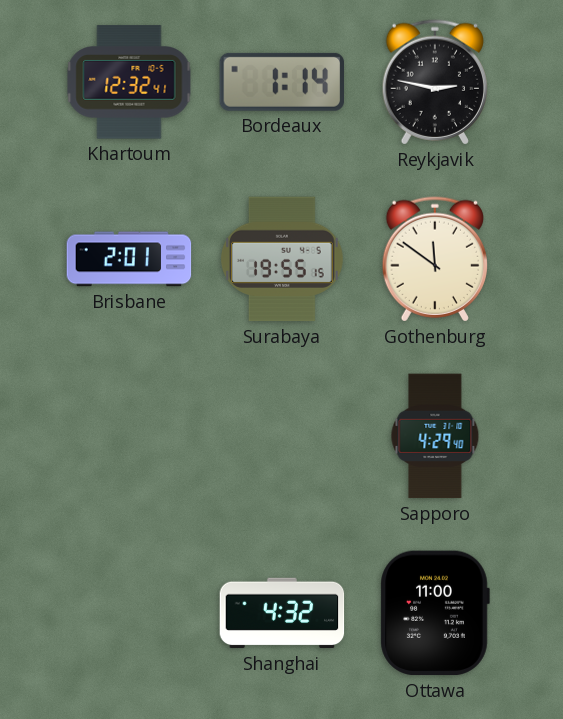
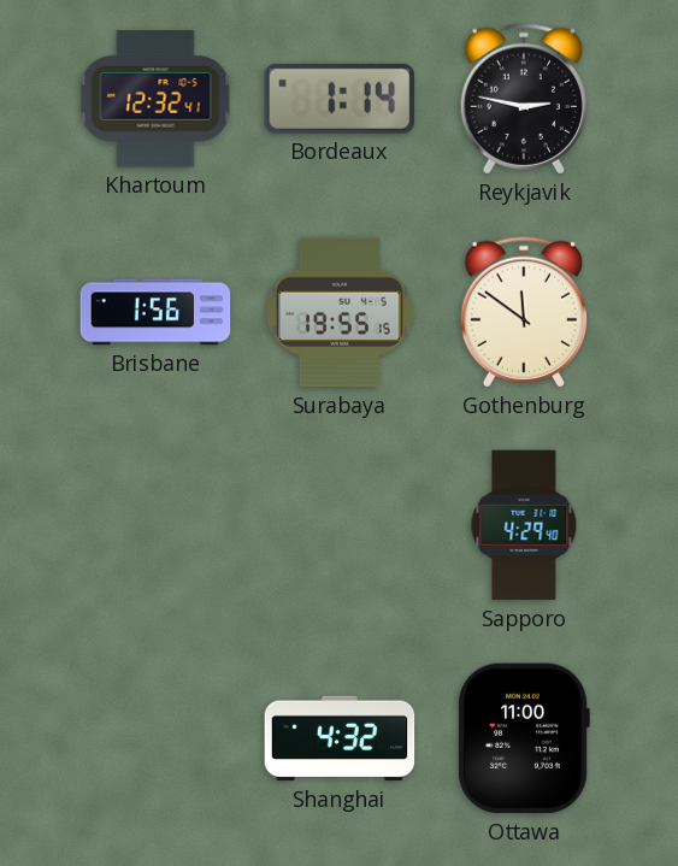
Brisbane: 2:01 -> 1:56
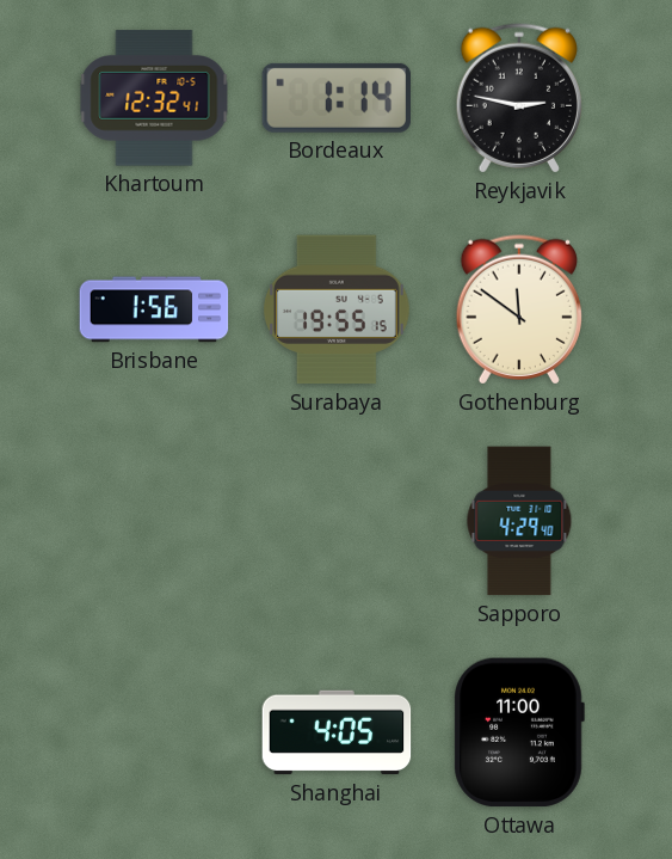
Shanghai: 4:32 -> 4:05
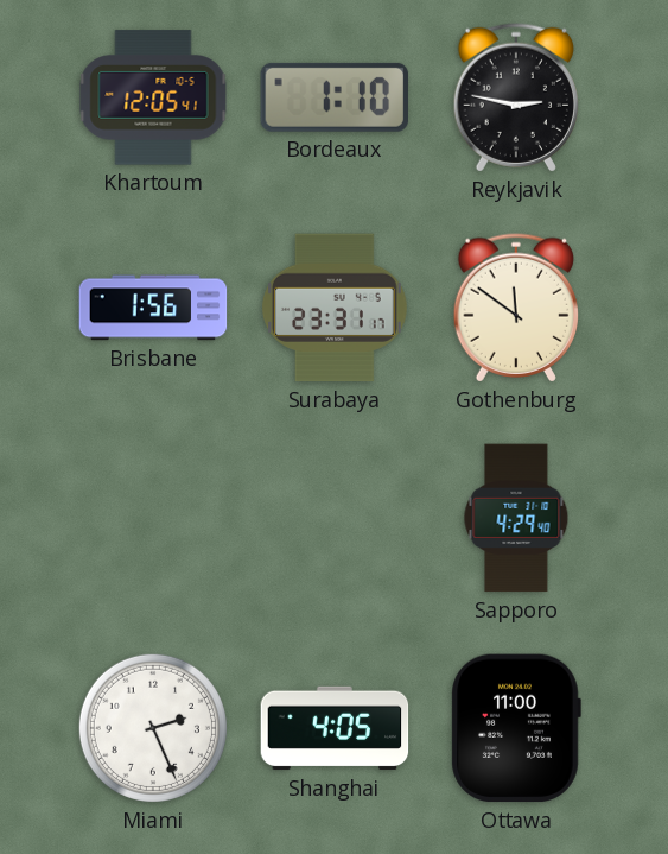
Khartoum: 12:32 -> 12:05
Bordeaux: 1:14 -> 1:10
Surabaya: 19:55 -> 23:31
Miami: none -> 2:26
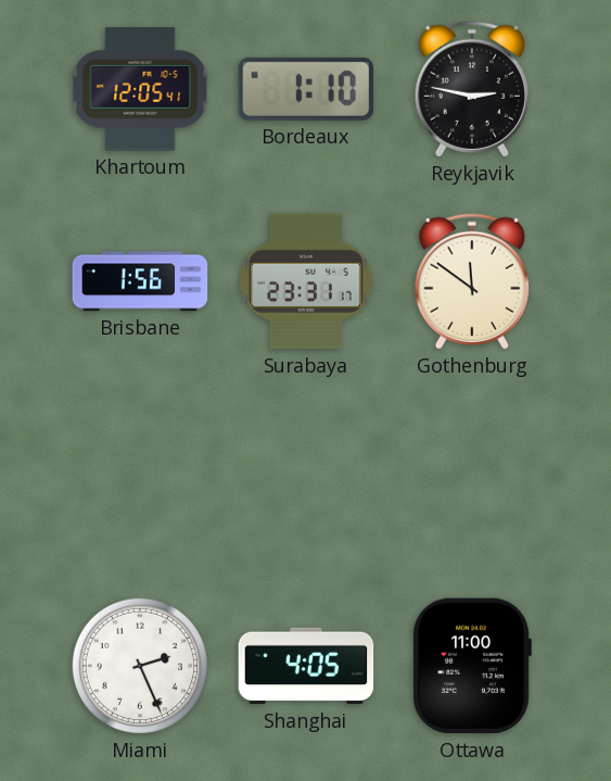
Sapporo: 4:29 -> none
